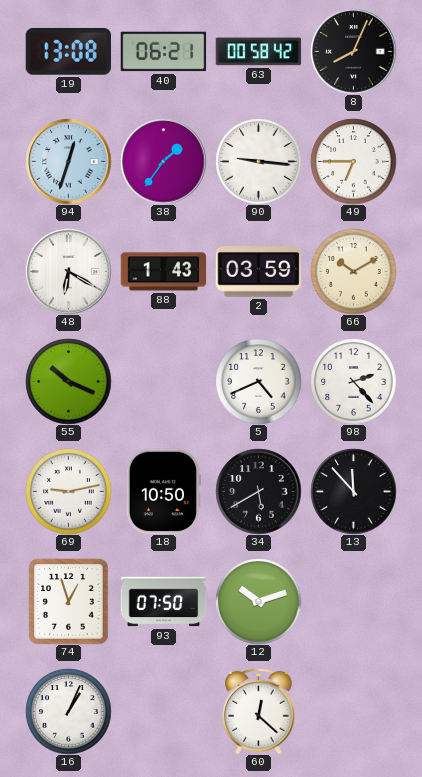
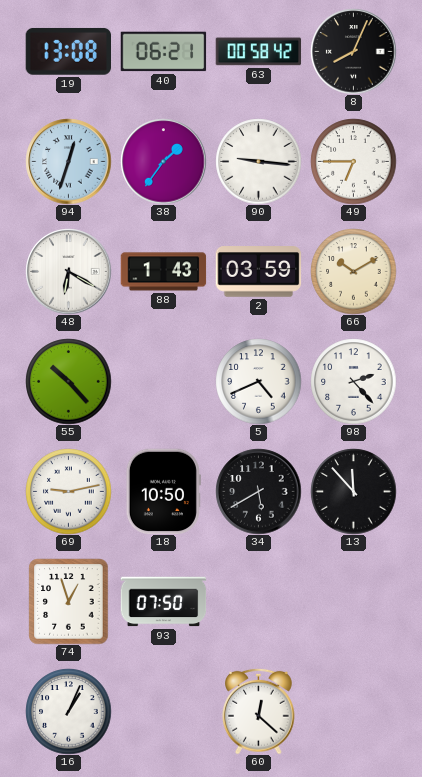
55: 10:19 -> 10:23
12: 10:12 -> none
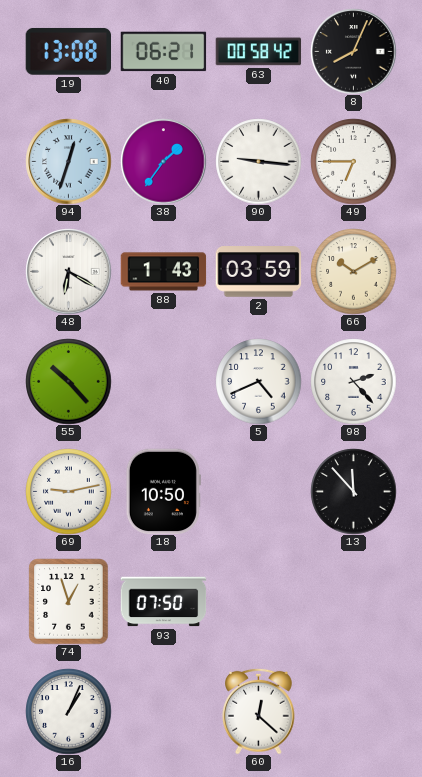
34: 5:40 -> none
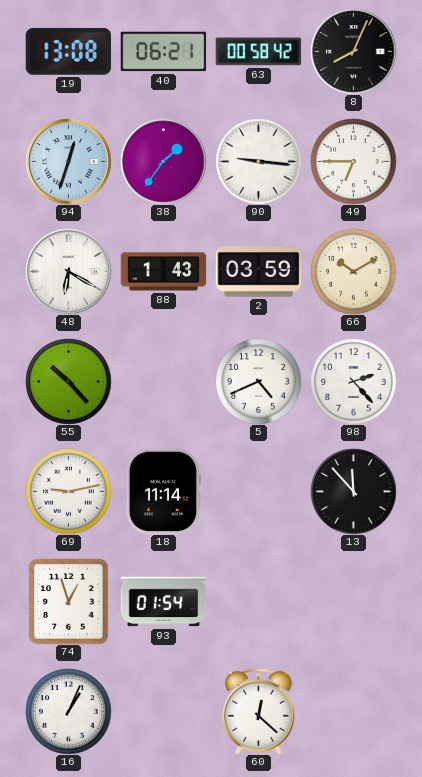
18: 10:50 -> 11:14
93: 07:50 -> 01:54
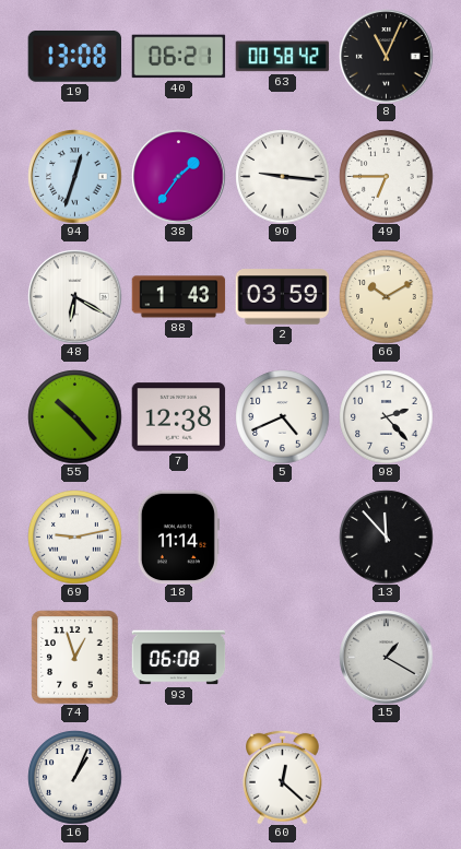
8: 8:04 -> 11:04
7: none -> 12:38
93: 01:54 -> 06:08
15: none -> 1:20
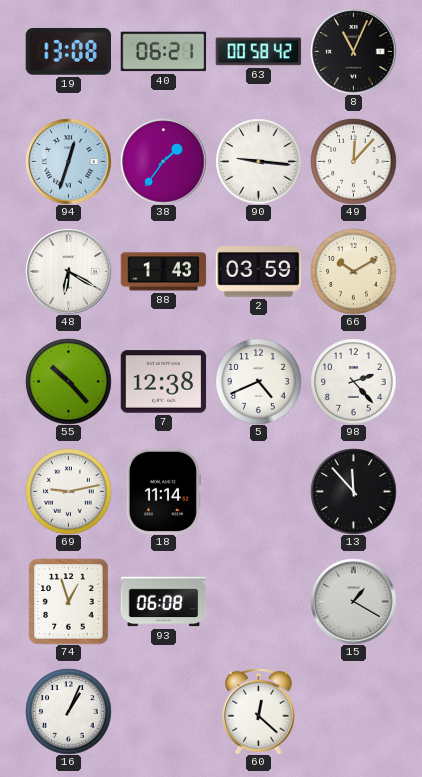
49: 6:45 -> 12:07
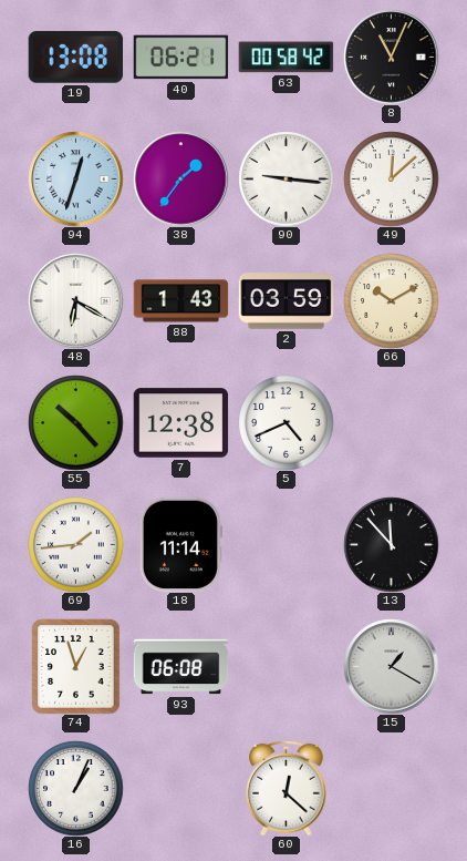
49: 12:07 -> 12:08
98: 2:23 -> none
69: 9:13 -> 1:44
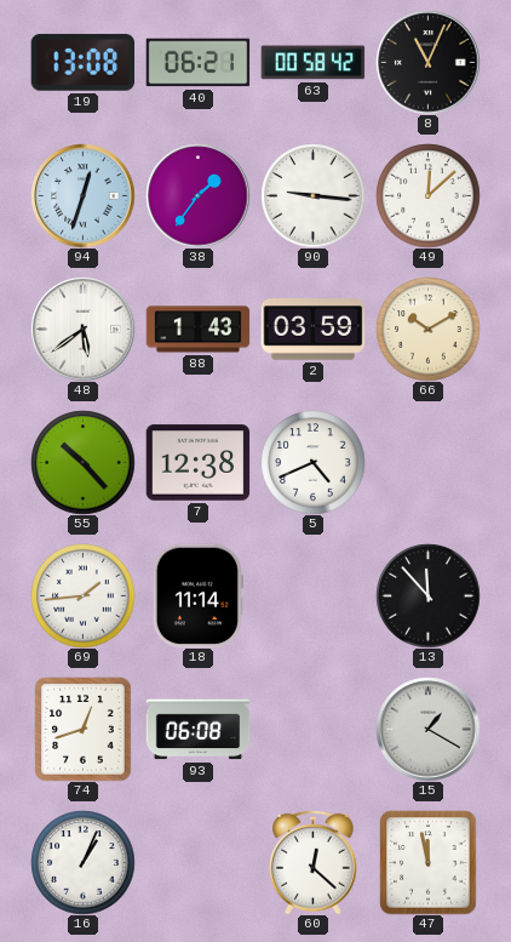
48: 6:20 -> 5:39
74: 12:57 -> 12:42
47: none -> 11:58
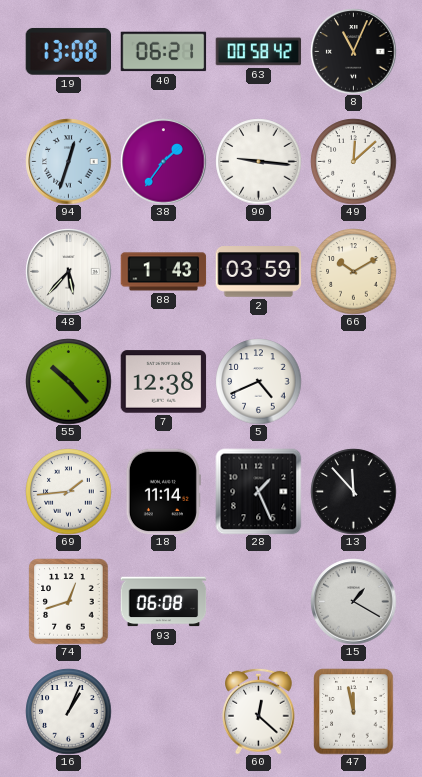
48: 5:39 -> 5:37
28: none -> 1:26
